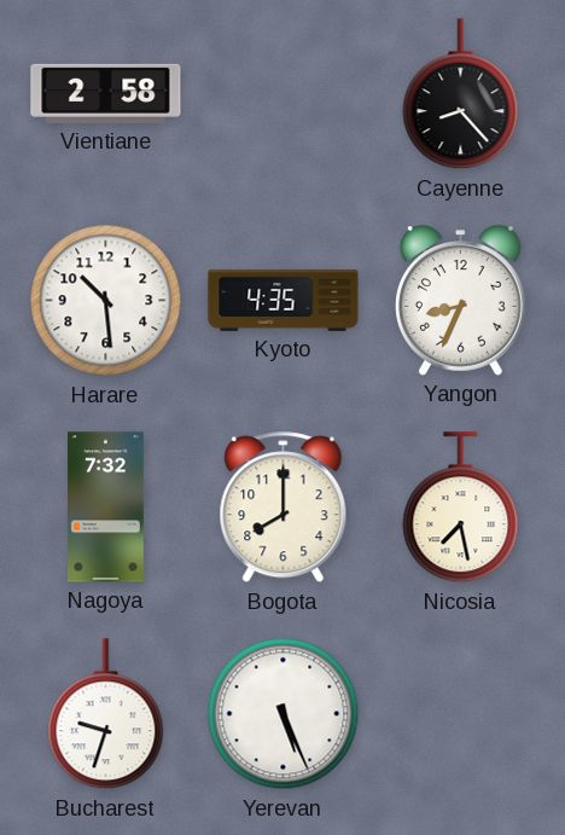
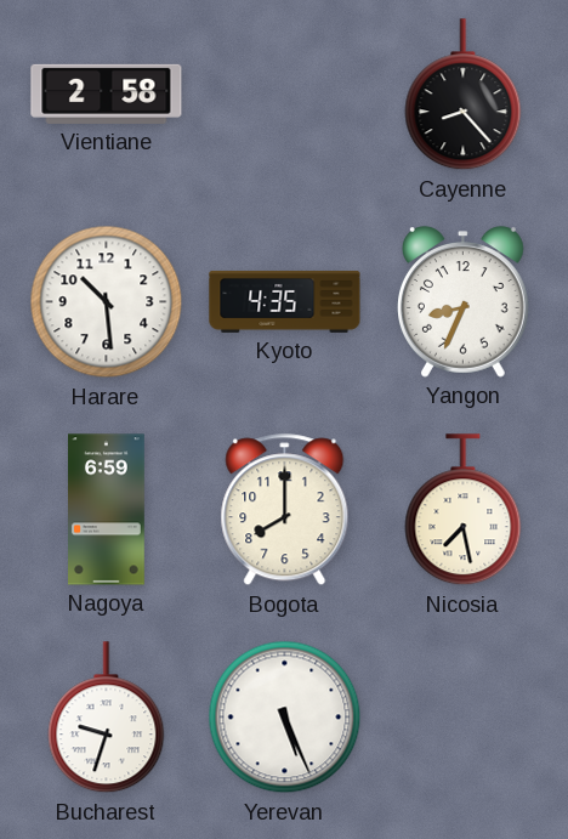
Nagoya: 7:32 -> 6:59
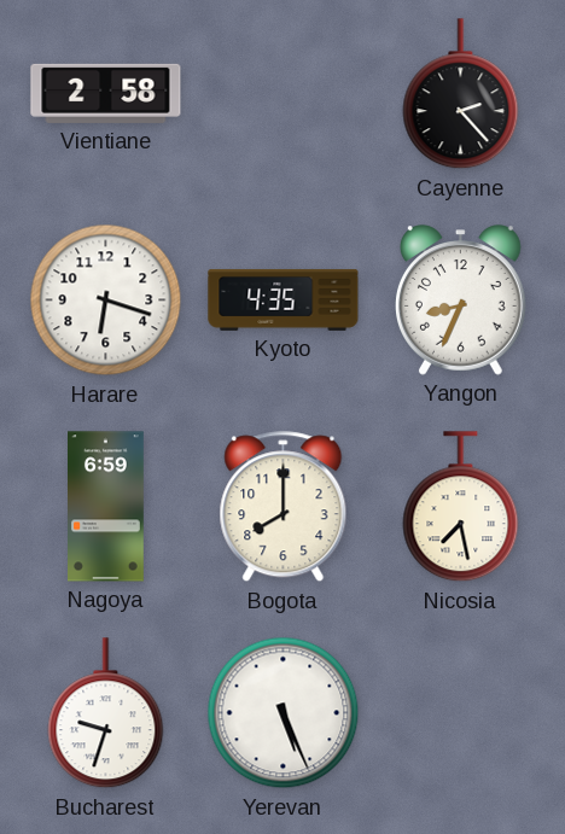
Cayenne: 8:23 -> 2:23
Harare: 10:29 -> 6:18
